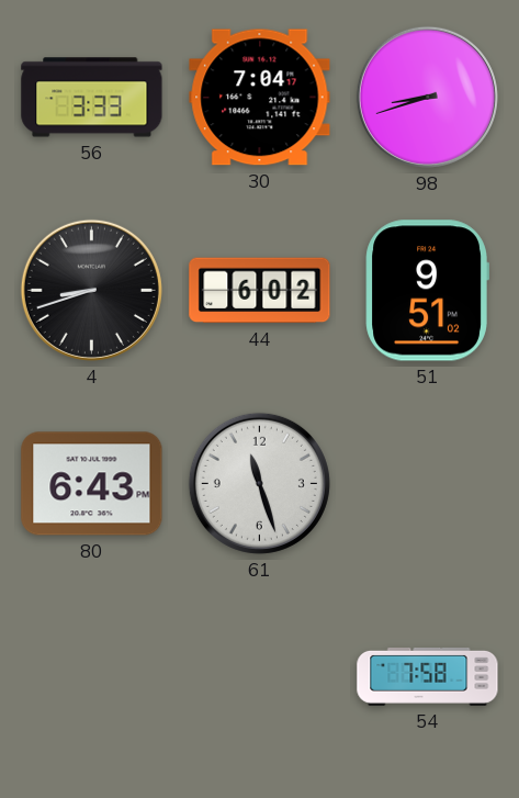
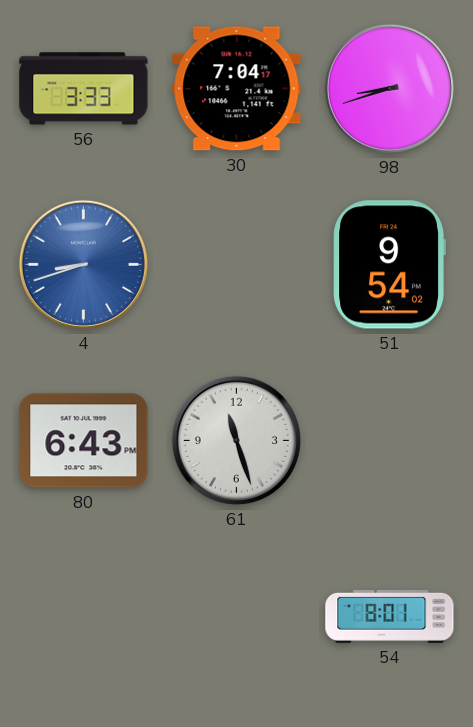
4 dial: black -> blue
44: 6:02 -> none
51: 9:51 -> 9:54
54: 7:58 -> 8:01
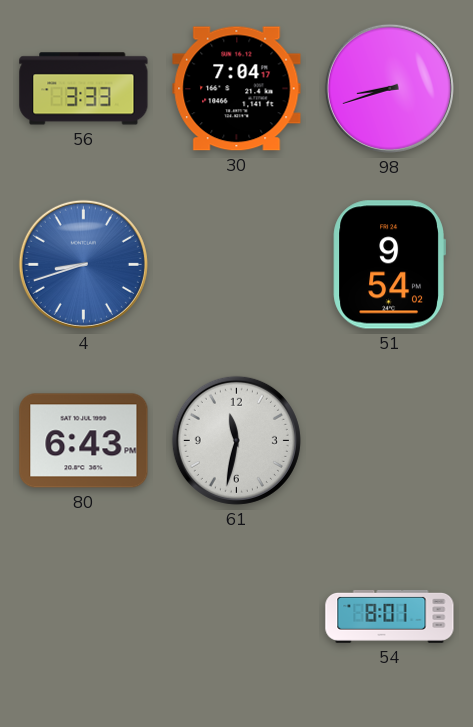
61: 11:27 -> 11:32
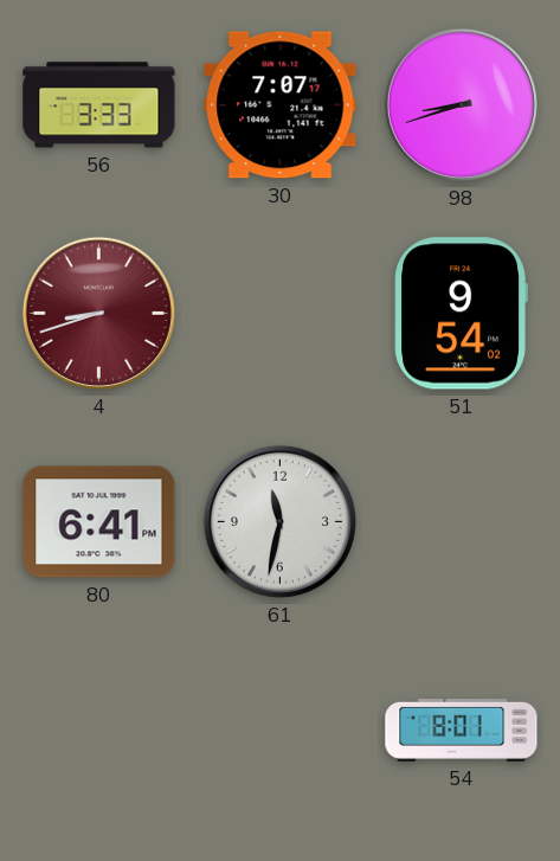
30: 7:04 -> 7:07
4 dial: blue -> burgundy
80: 6:43 -> 6:41
